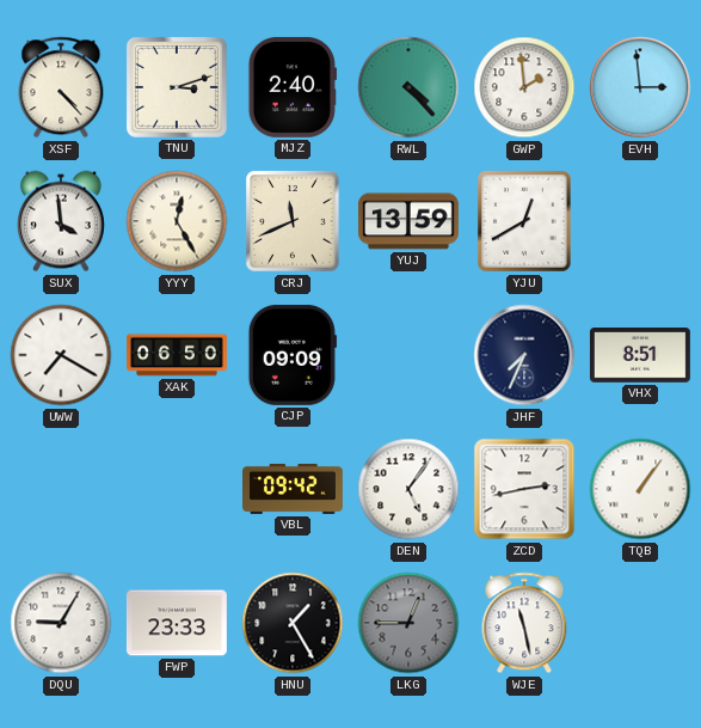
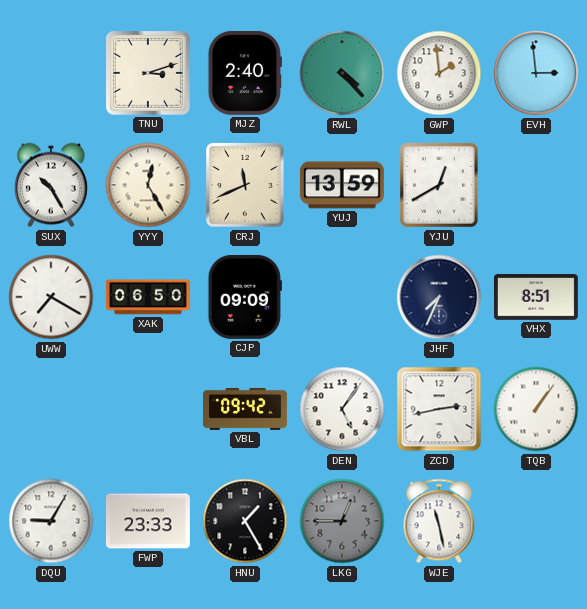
XSF: 4:23 -> none
SUX: 3:59 -> 10:25
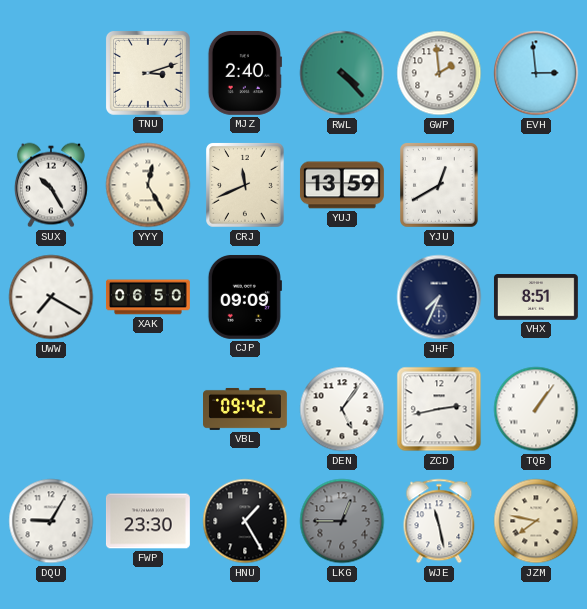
FWP: 23:33 -> 23:30
JZM: none -> 7:47
